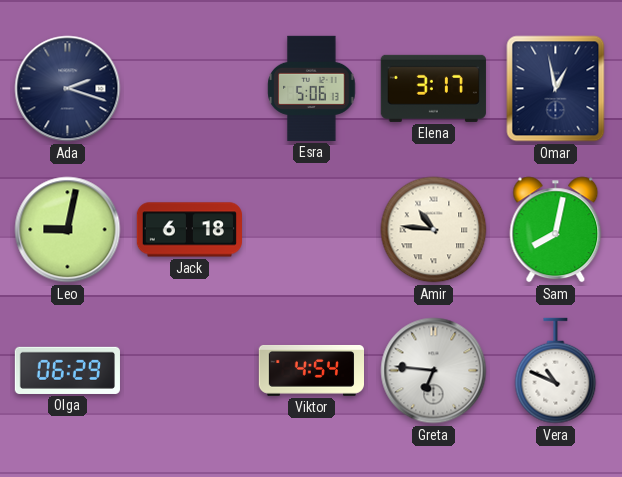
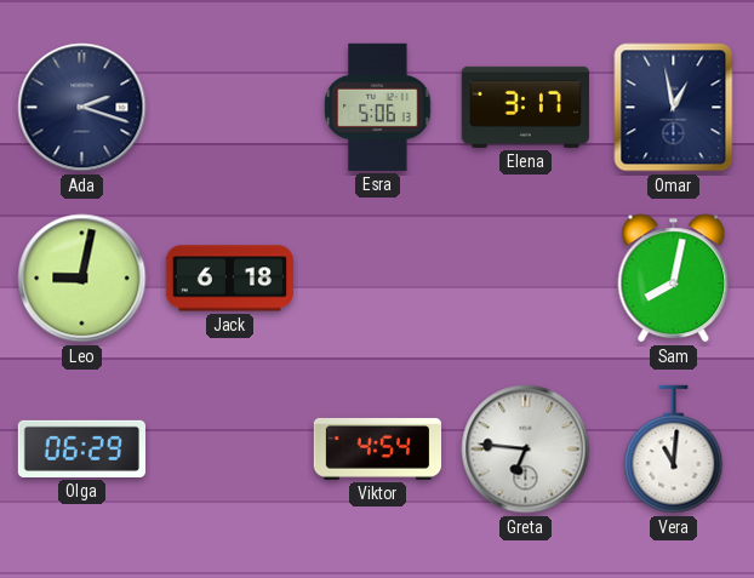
Amir: 10:46 -> none
Vera: 10:49 -> 11:01
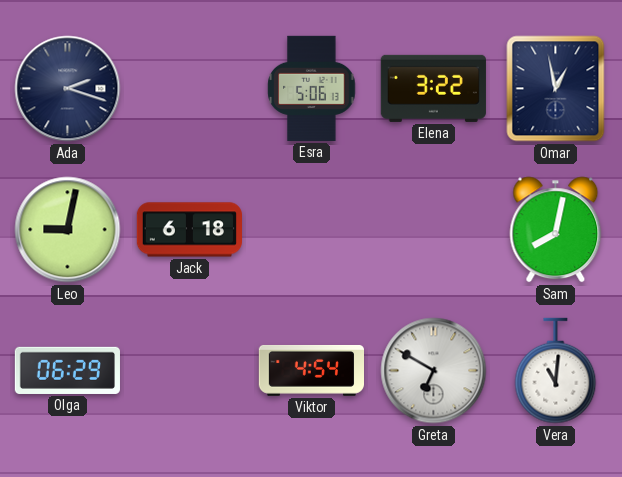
Elena: 3:17 -> 3:22
Greta: 6:46 -> 6:50
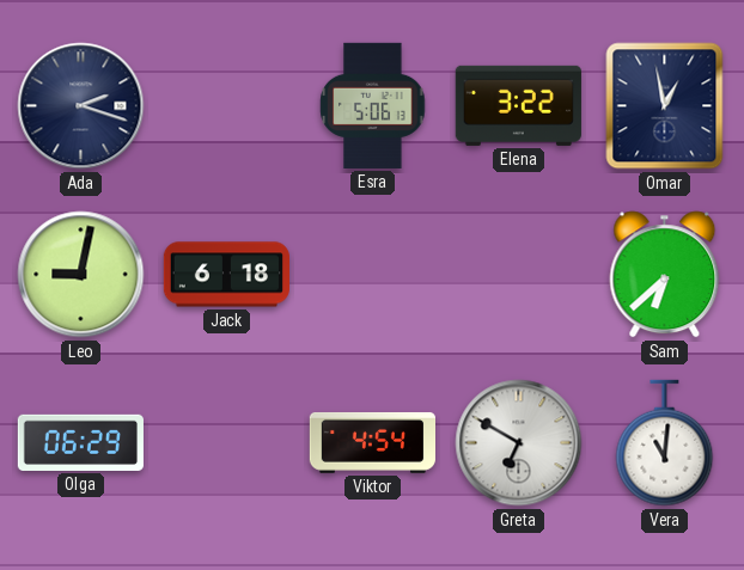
Sam: 8:02 -> 6:38
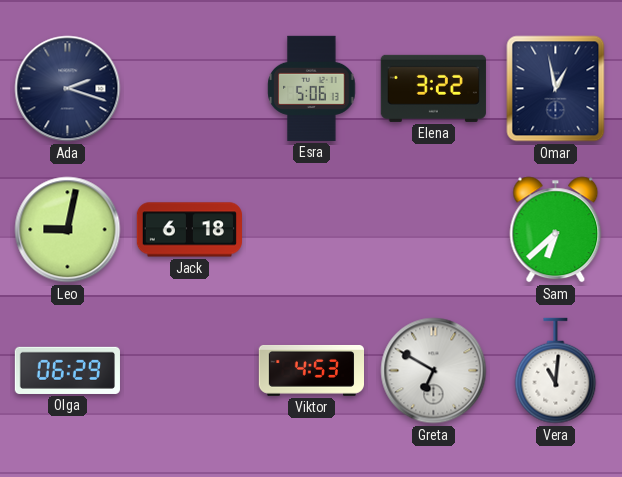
Viktor: 4:54 -> 4:53
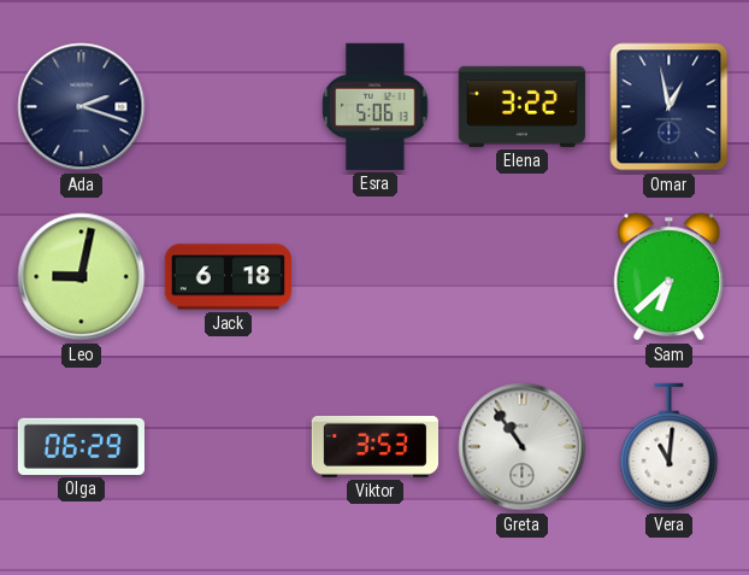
Viktor: 4:53 -> 3:53
Greta: 6:50 -> 10:54
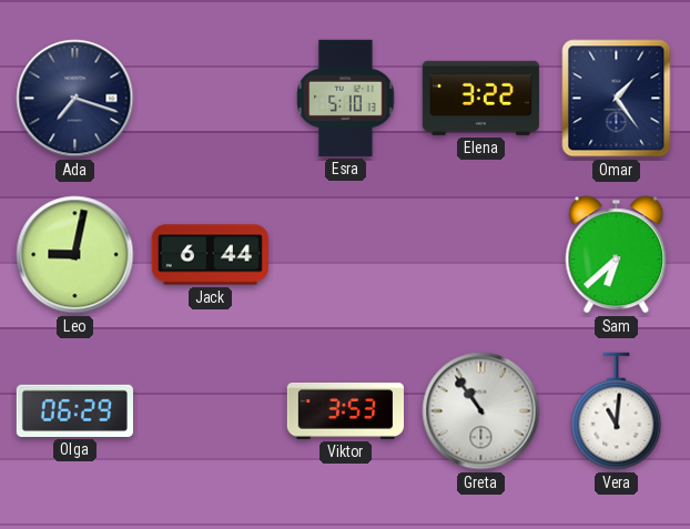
Ada: 2:18 -> 7:18
Esra: 5:06 -> 5:10
Omar: 12:58 -> 1:24
Jack: 6:18 -> 6:44
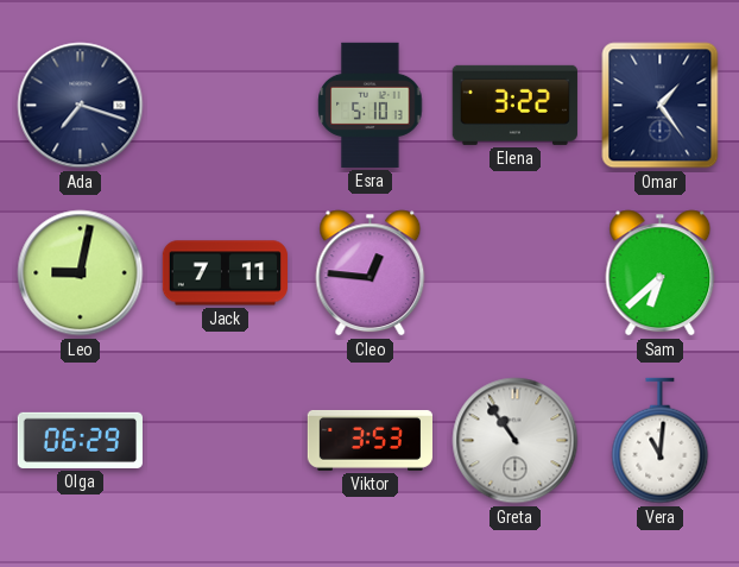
Jack: 6:44 -> 7:11
Cleo: none -> 12:46
